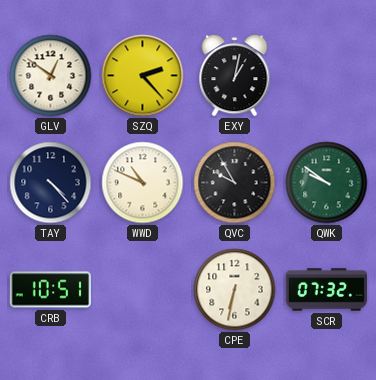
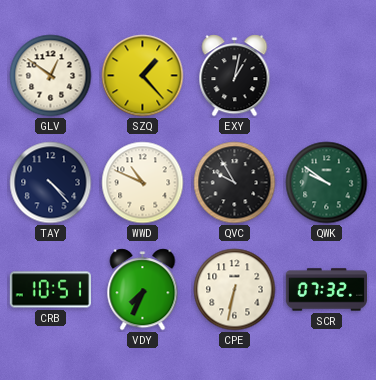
SZQ: 2:23 -> 1:23
VDY: none -> 7:34
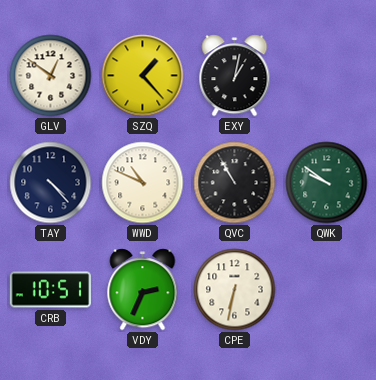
QVC: 9:55 -> 10:55
VDY: 7:34 -> 2:34
SCR: 07:32 -> none
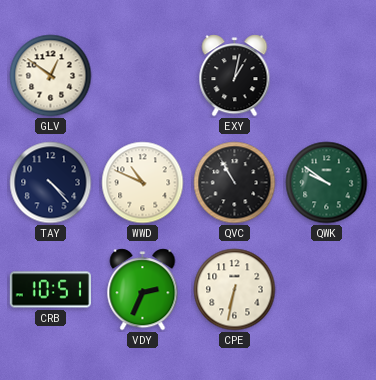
SZQ: 1:23 -> none
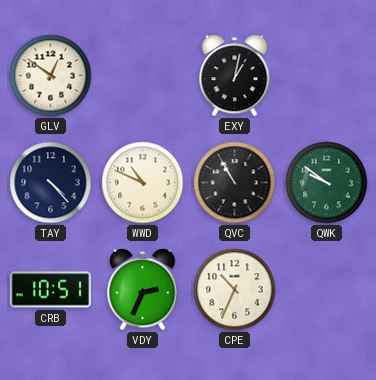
CPE: 6:32 -> 10:34
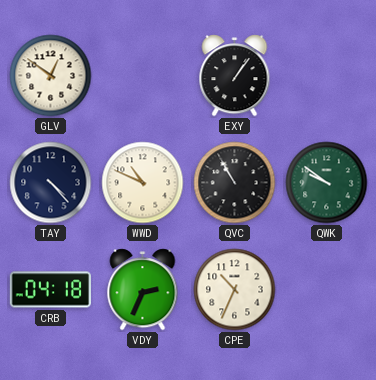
EXY: 1:02 -> 1:06
CRB: 10:51 -> 04:18
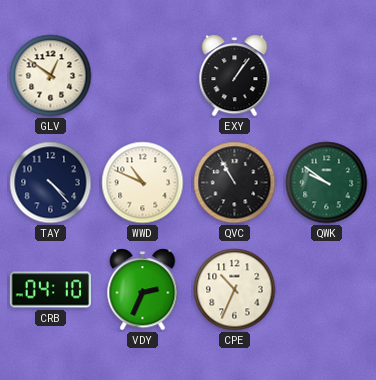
CRB: 04:18 -> 04:10
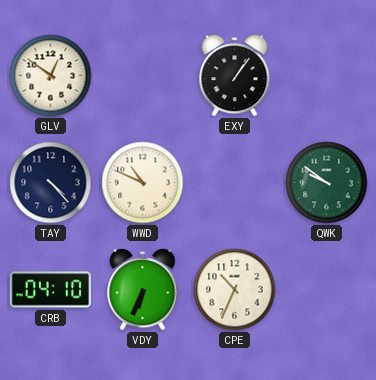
QVC: 10:55 -> none
VDY: 2:34 -> 6:34
